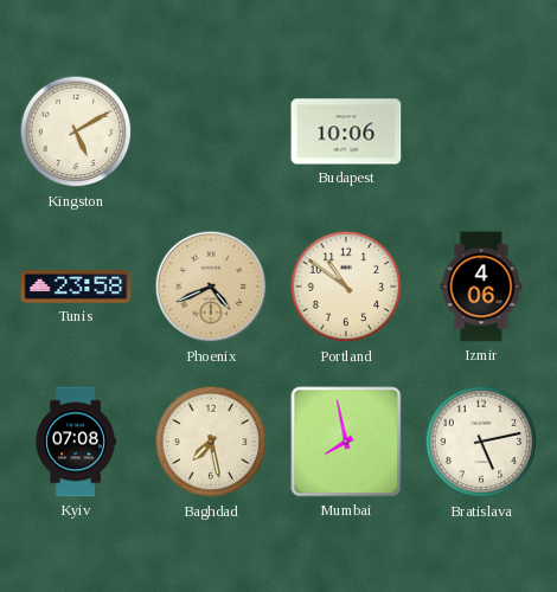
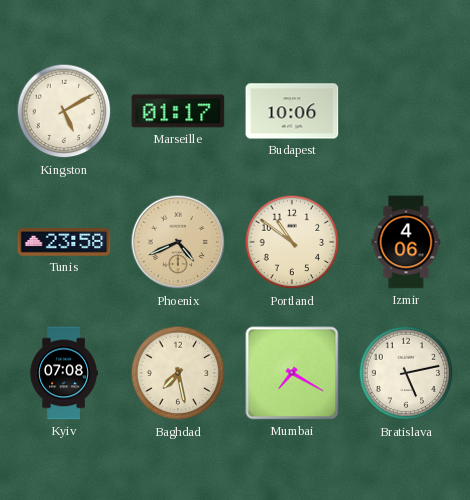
Marseille: none -> 01:17
Mumbai: 7:58 -> 7:20
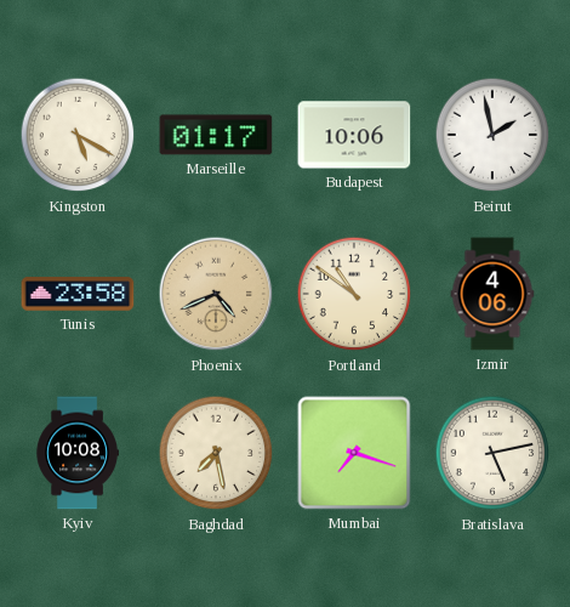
Kingston: 5:10 -> 5:20
Beirut: none -> 1:58
Kyiv: 07:08 -> 10:08
Mumbai: 7:20 -> 7:18
